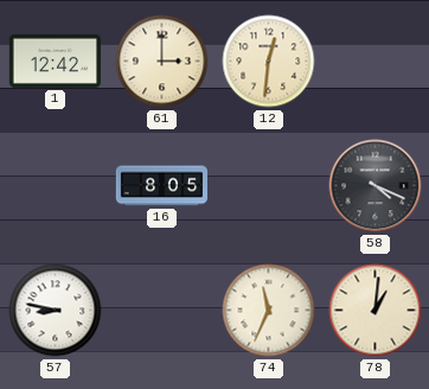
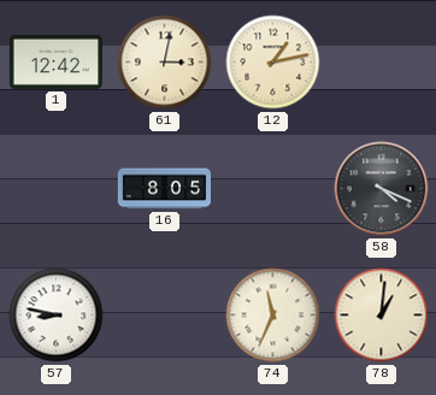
61: 3:00 -> 3:02
12: 12:31 -> 1:13
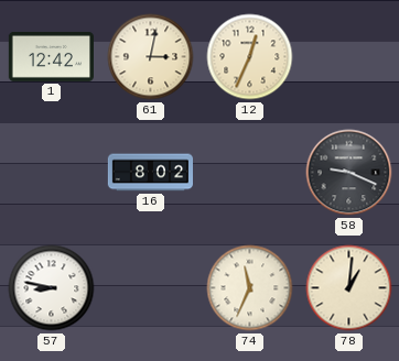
12: 1:13 -> 12:34
16: 8:05 -> 8:02
58: 4:19 -> 9:19
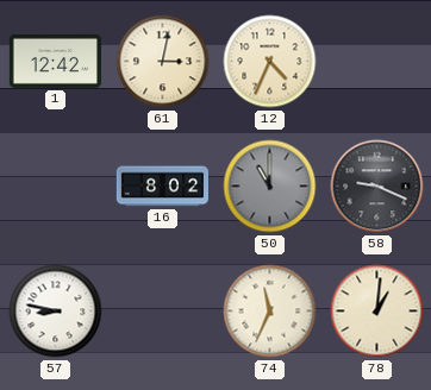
12: 12:34 -> 4:34
50: none -> 11:00
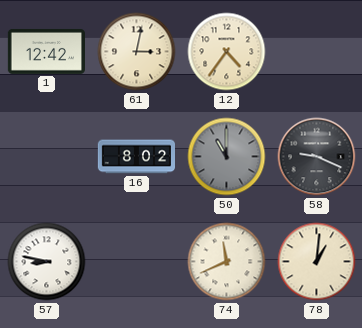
12: 4:34 -> 4:36
74: 11:34 -> 11:41
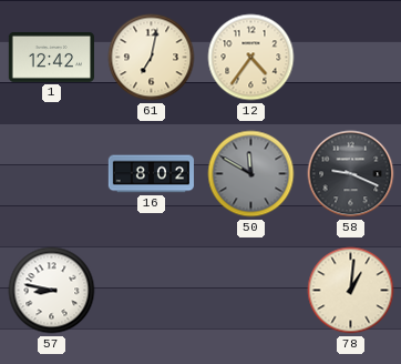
61: 3:02 -> 7:02
50: 11:00 -> 11:50
74: 11:41 -> none
